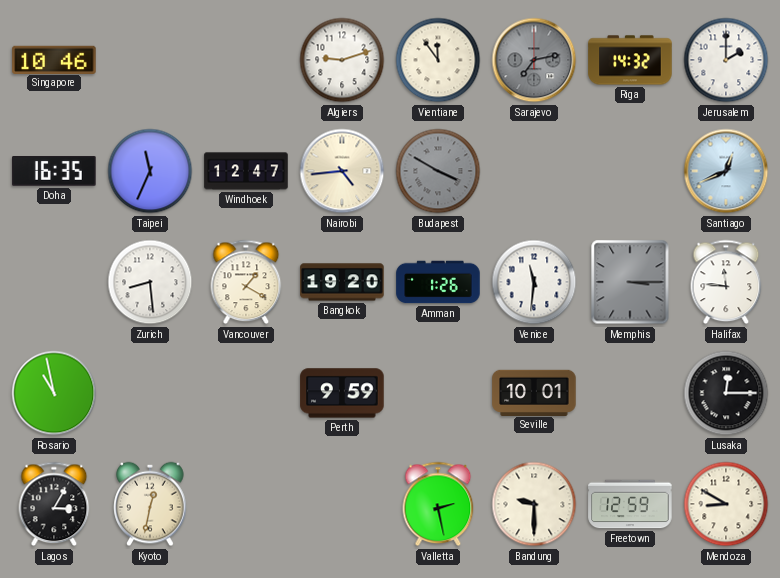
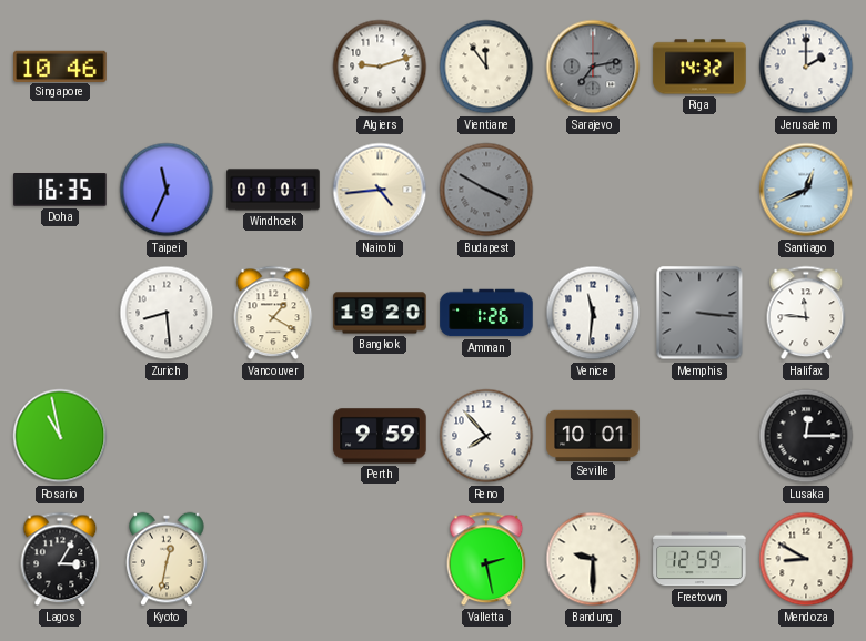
Windhoek: 12:47 -> 00:01
Memphis: 3:15 -> 3:16
Reno: none -> 7:53
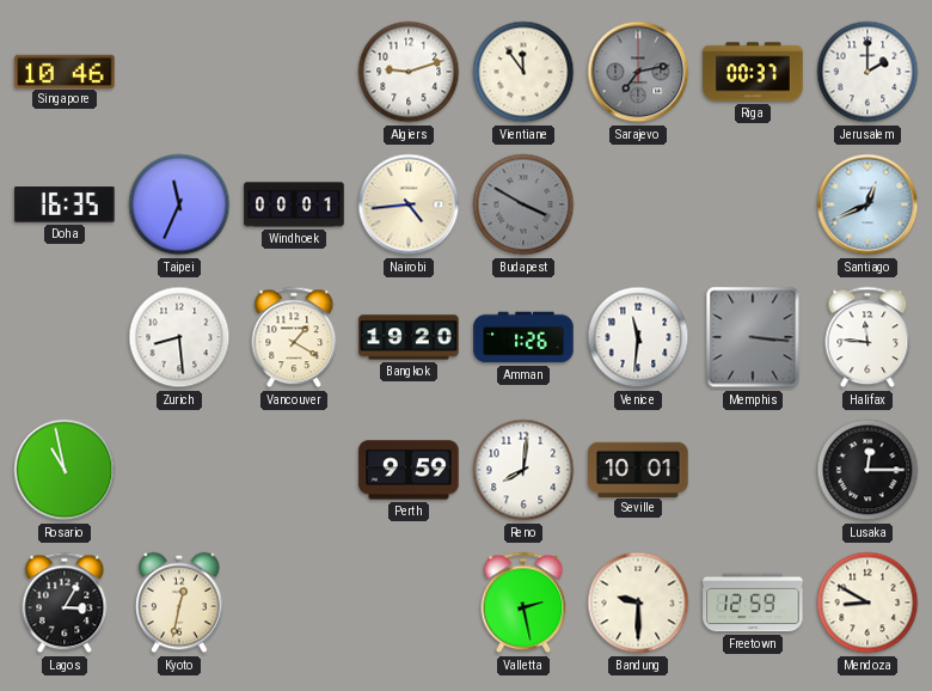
Riga: 14:32 -> 00:37
Reno: 7:53 -> 8:01
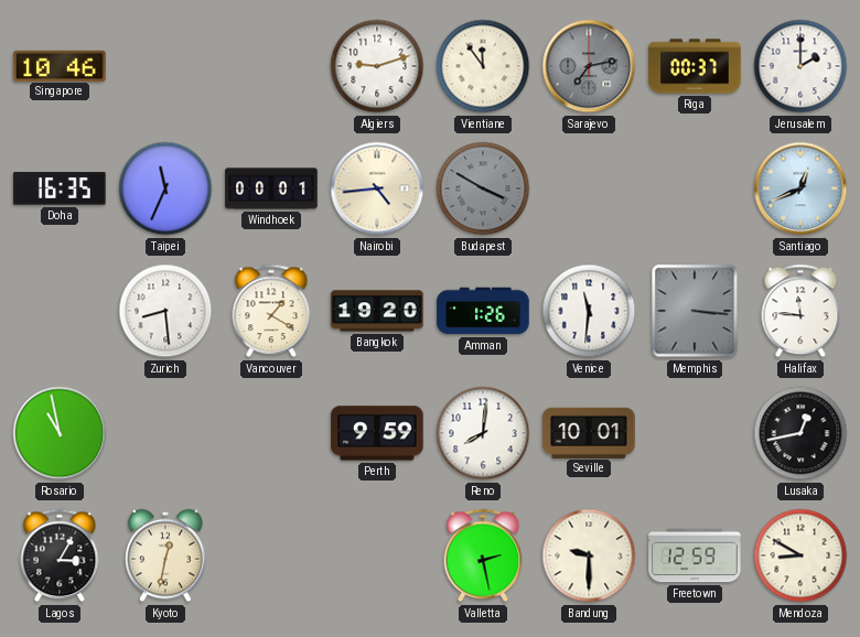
Lusaka: 12:15 -> 12:43
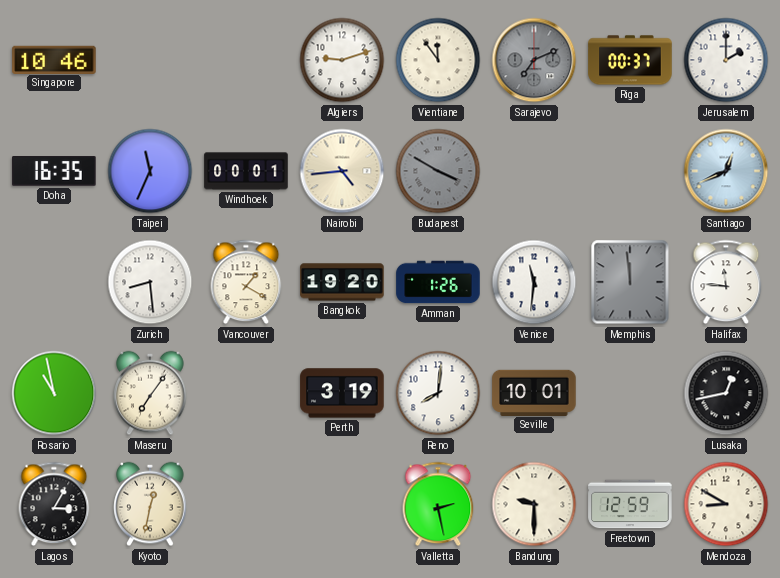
Sarajevo: 7:13 -> 7:11
Memphis: 3:16 -> 11:59
Maseru: none -> 7:06
Perth: 9:59 -> 3:19
